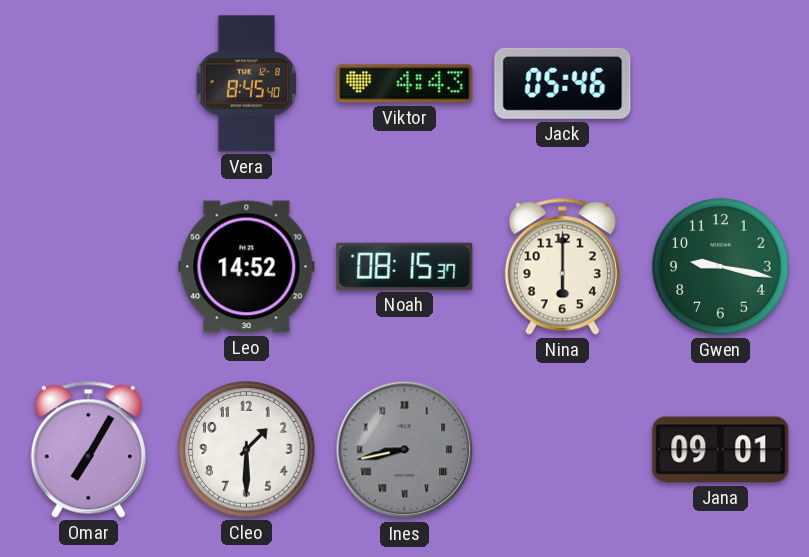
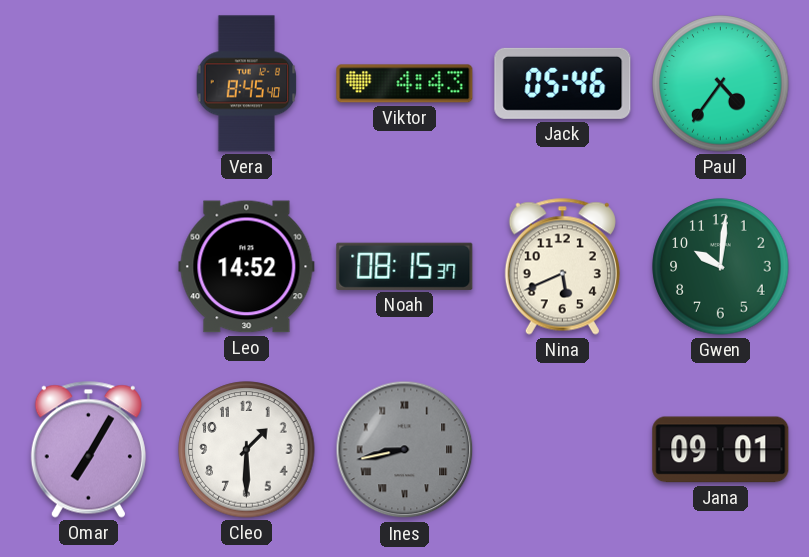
Paul: none -> 4:36
Nina: 6:00 -> 5:41
Gwen: 9:17 -> 10:01
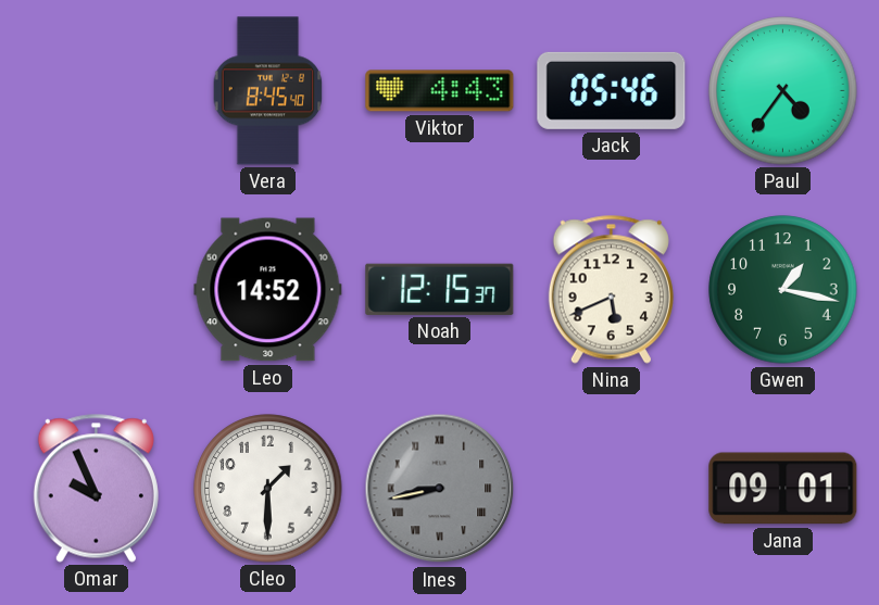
Noah: 08:15 -> 12:15
Gwen: 10:01 -> 1:17
Omar: 7:05 -> 9:56
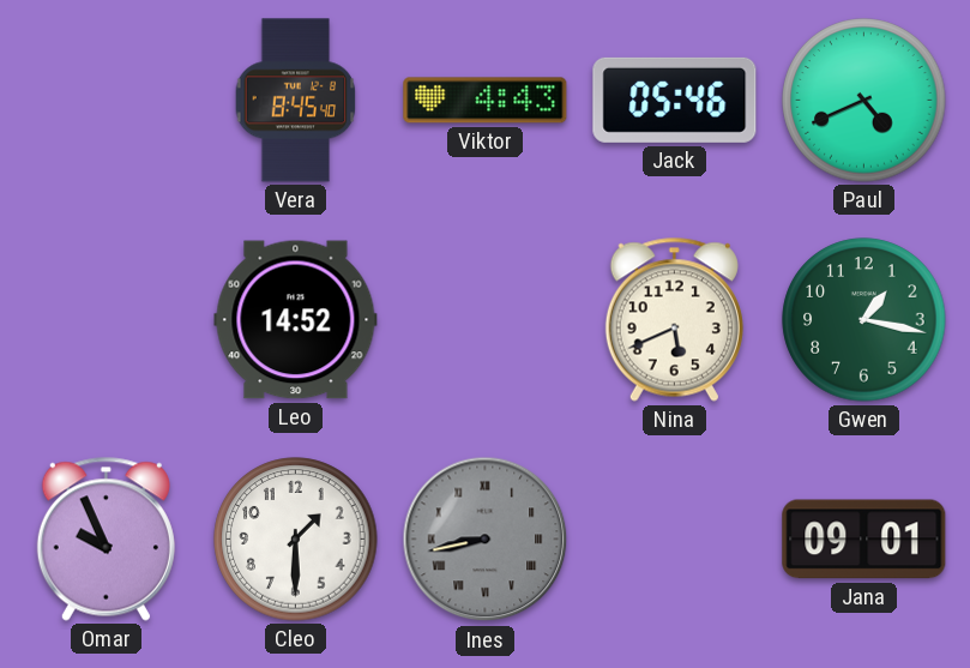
Paul: 4:36 -> 4:41
Noah: 12:15 -> none
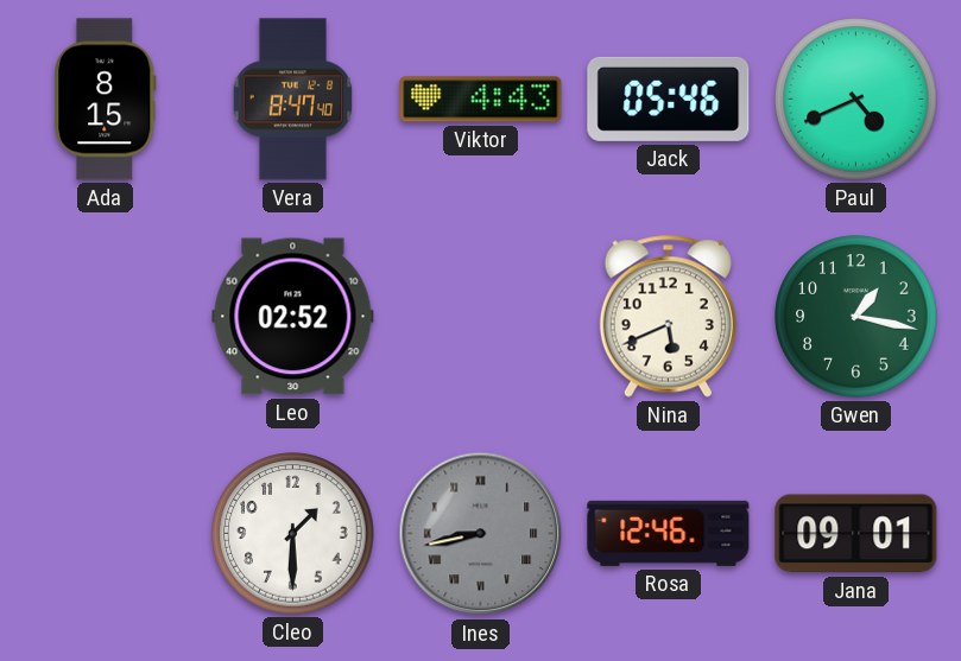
Ada: none -> 8:15
Vera: 8:45 -> 8:47
Leo: 14:52 -> 02:52
Omar: 9:56 -> none
Rosa: none -> 12:46
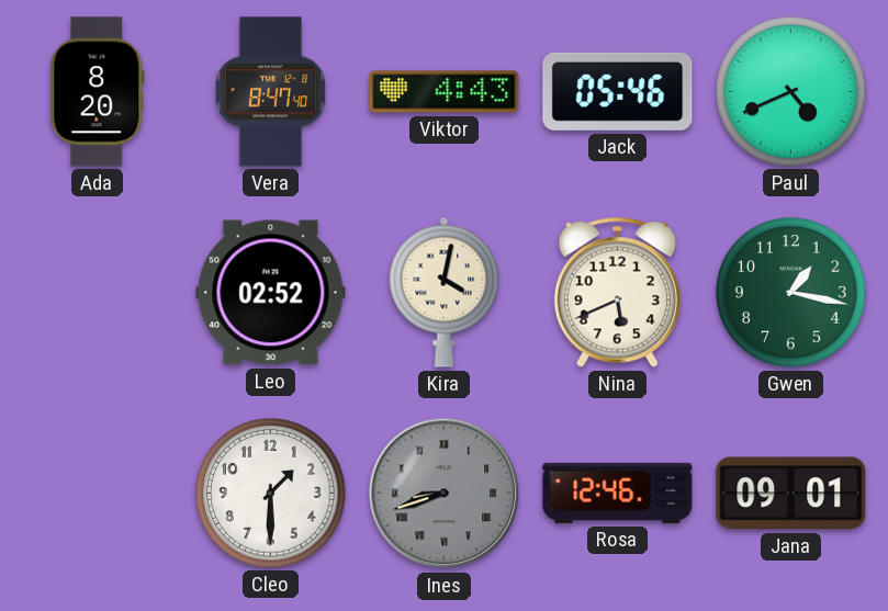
Ada: 8:15 -> 8:20
Kira: none -> 4:02
Ines: 8:43 -> 8:42
